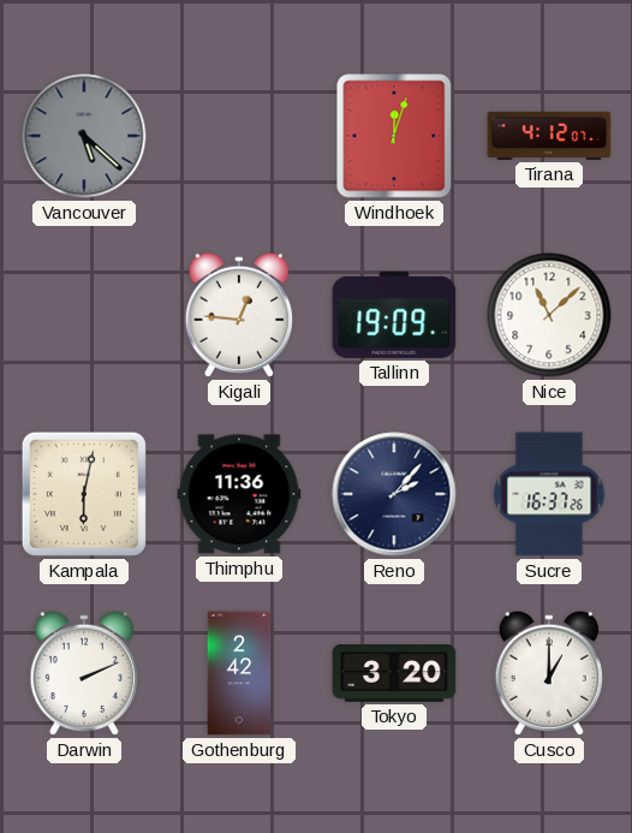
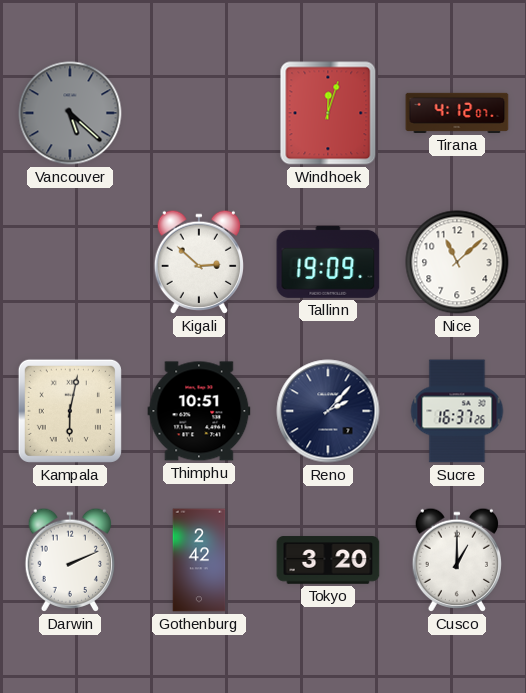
Kigali: 12:46 -> 2:52
Thimphu: 11:36 -> 10:51
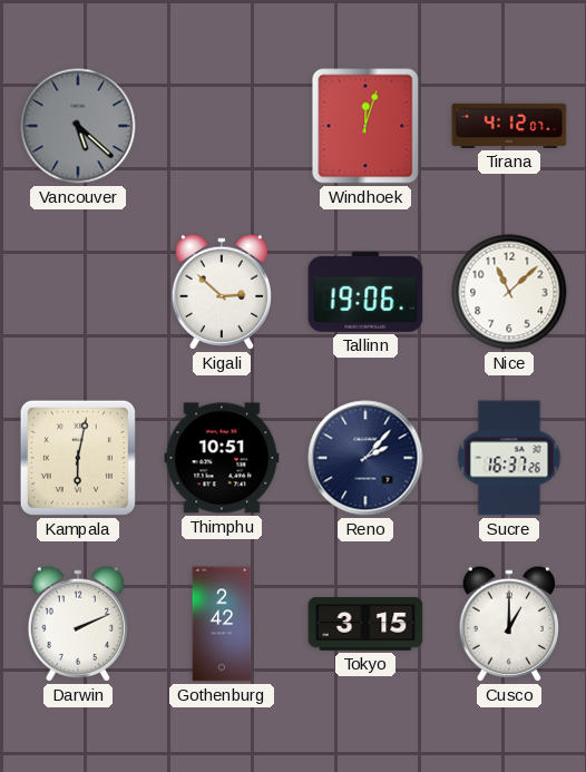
Tallinn: 19:09 -> 19:06
Tokyo: 3:20 -> 3:15
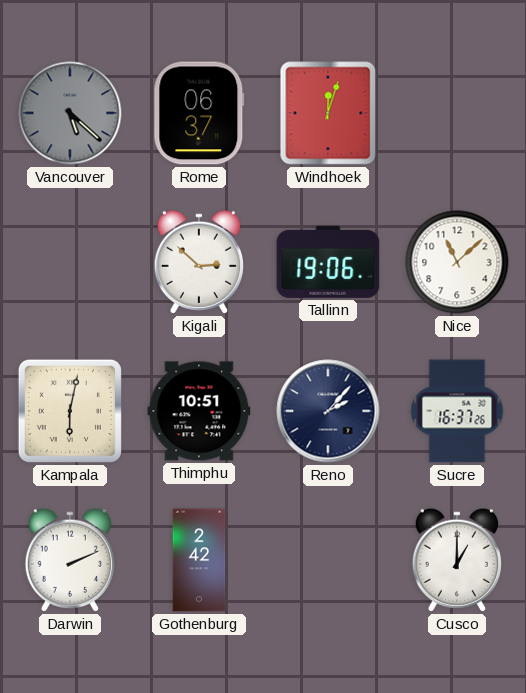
Rome: none -> 06:37
Tirana: 4:12 -> none
Tokyo: 3:15 -> none
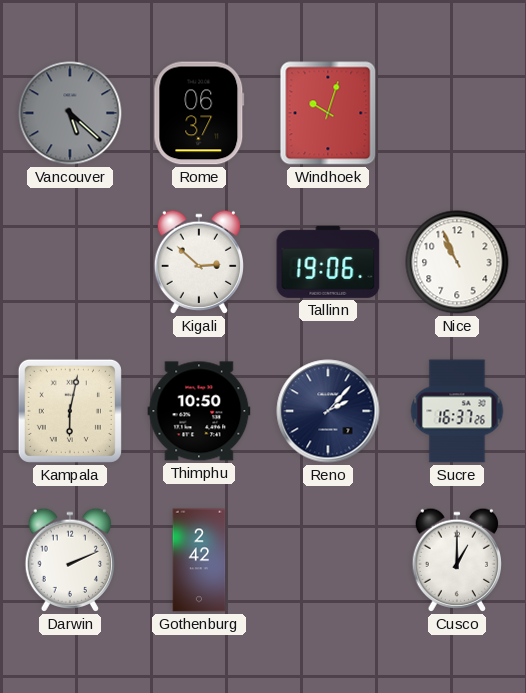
Windhoek: 12:03 -> 10:03
Nice: 11:08 -> 10:56
Thimphu: 10:51 -> 10:50
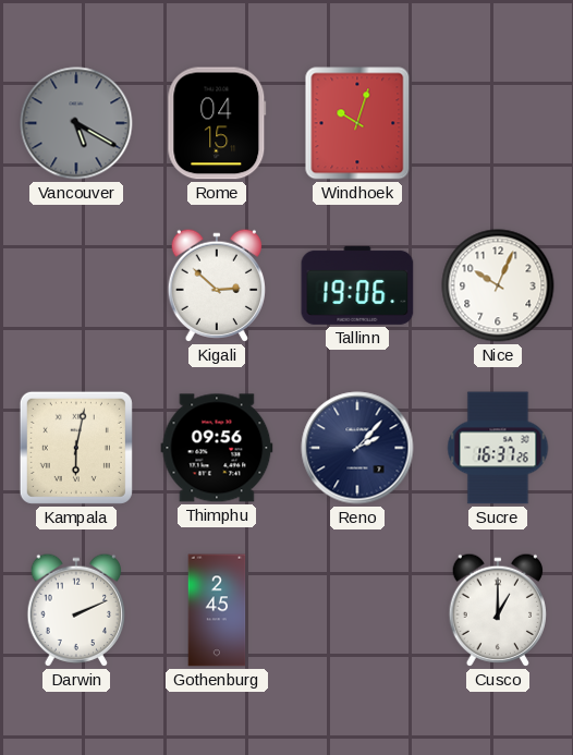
Vancouver: 5:22 -> 5:20
Rome: 06:37 -> 04:15
Nice: 10:56 -> 10:04
Thimphu: 10:50 -> 09:56
Gothenburg: 2:42 -> 2:45
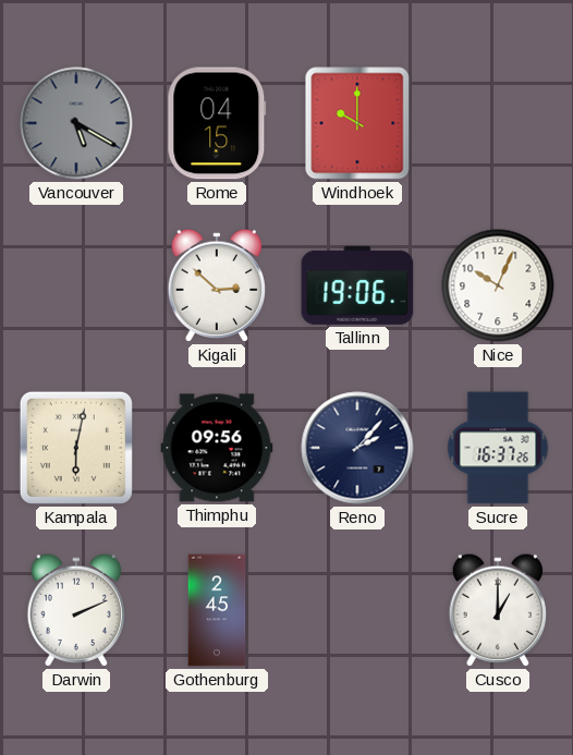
Windhoek: 10:03 -> 10:00
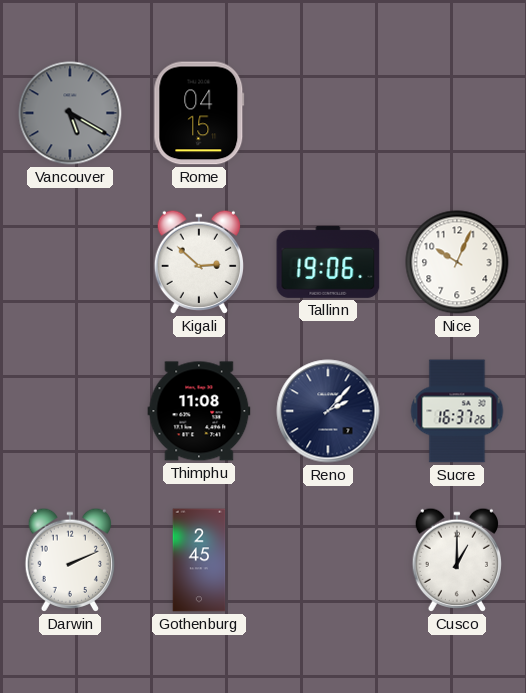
Windhoek: 10:00 -> none
Kampala: 6:02 -> none
Thimphu: 09:56 -> 11:08
